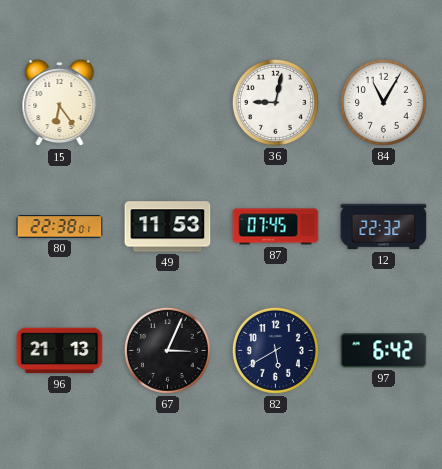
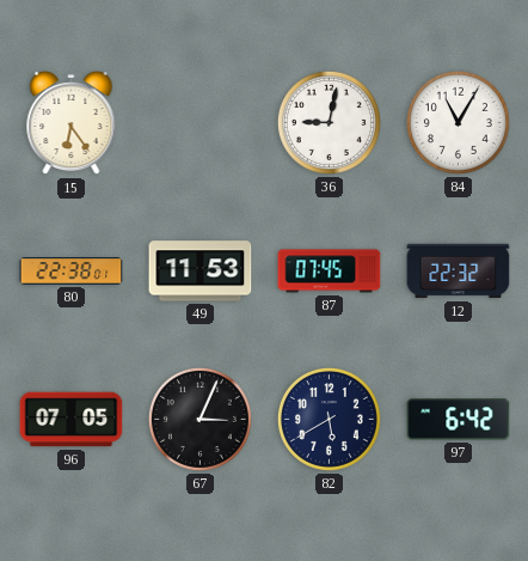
96: 21:13 -> 07:05
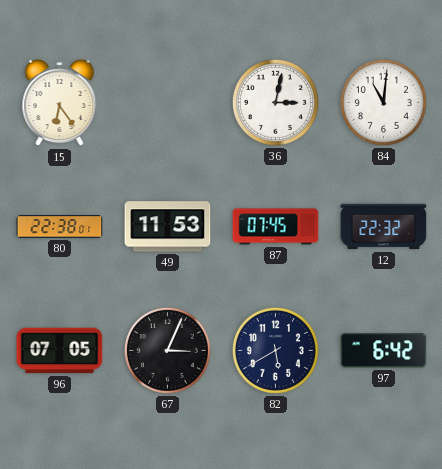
36: 9:02 -> 3:02
84: 11:05 -> 11:01
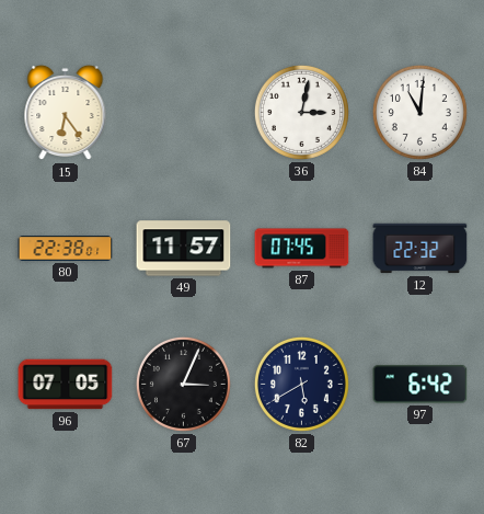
49: 11:53 -> 11:57
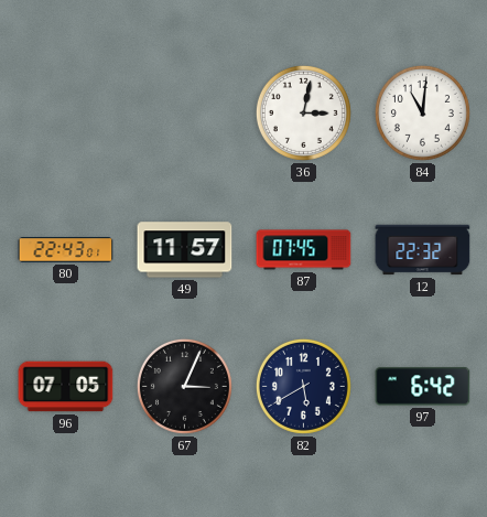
15: 6:24 -> none
80: 22:38 -> 22:43
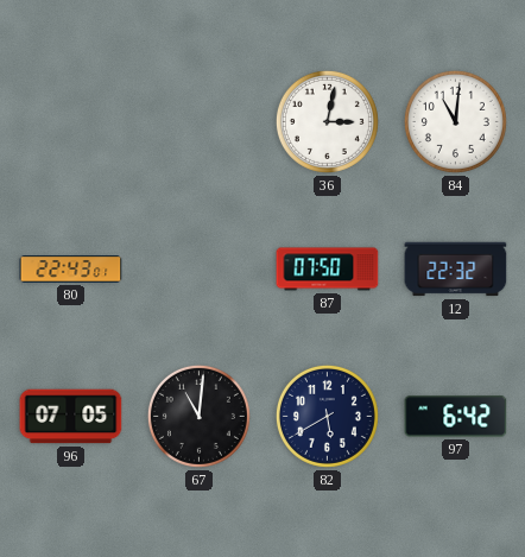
49: 11:57 -> none
87: 07:45 -> 07:50
67: 3:04 -> 11:01
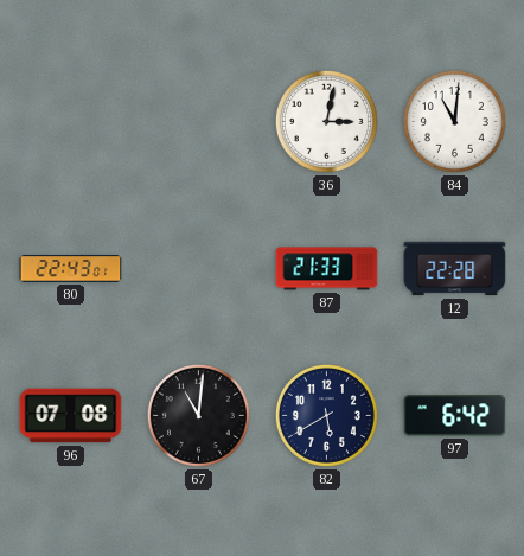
87: 07:50 -> 21:33
12: 22:32 -> 22:28
96: 07:05 -> 07:08
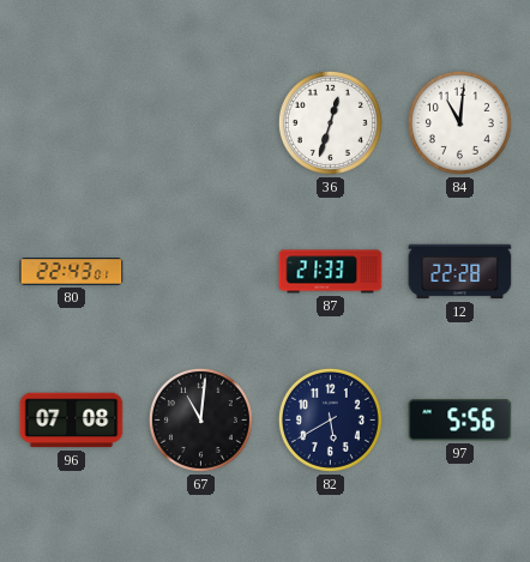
36: 3:02 -> 12:33
97: 6:42 -> 5:56
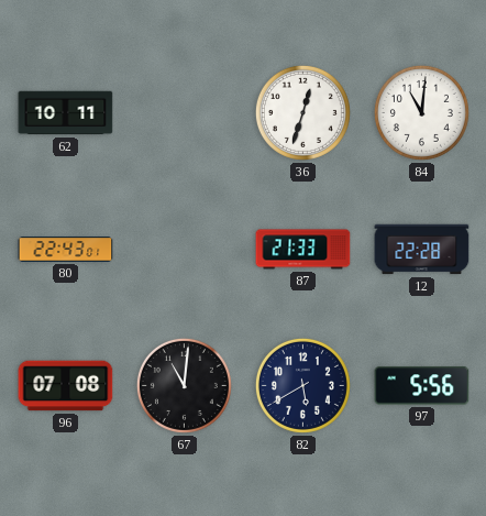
62: none -> 10:11
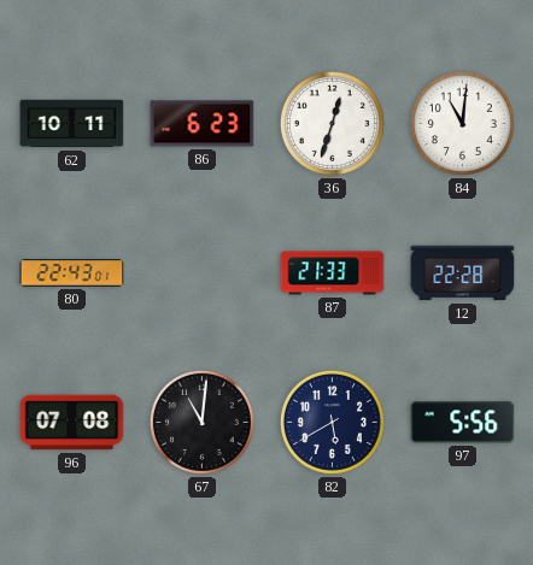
86: none -> 6:23
